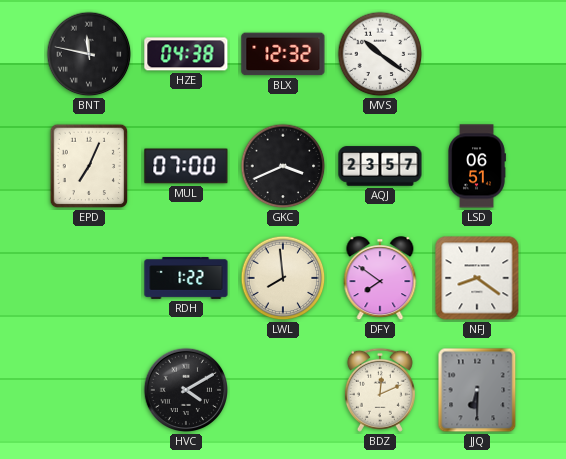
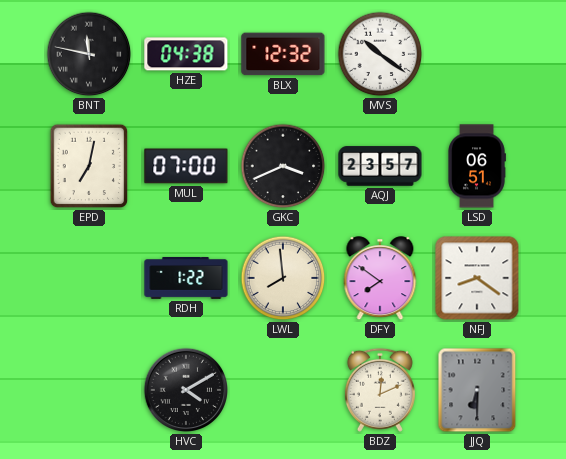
EPD: 7:04 -> 7:02
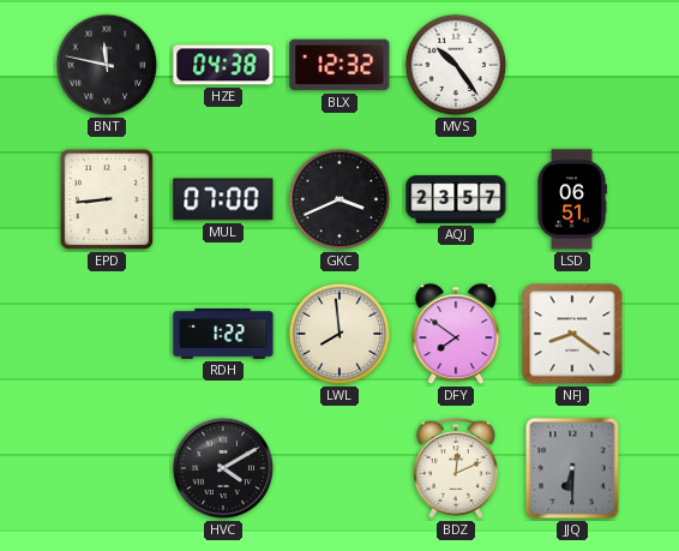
MVS: 10:21 -> 10:24
EPD: 7:02 -> 8:44
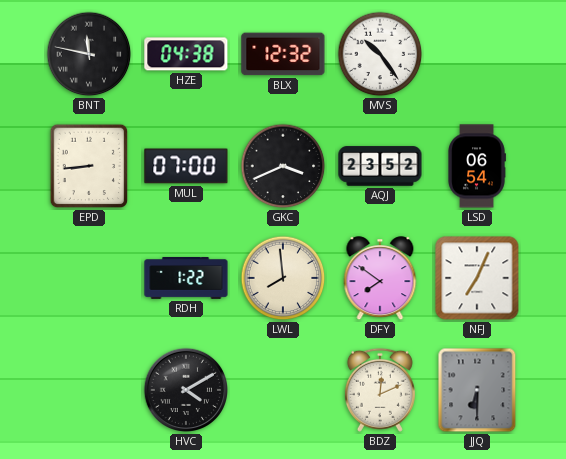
AQJ: 23:57 -> 23:52
LSD: 06:51 -> 06:54
NFJ: 8:21 -> 7:04
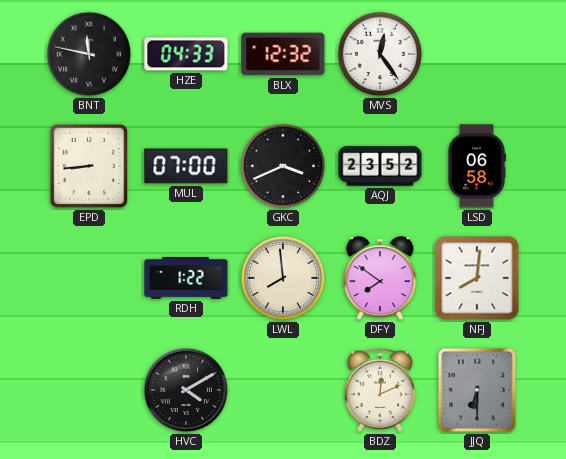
HZE: 04:38 -> 04:33
MVS: 10:24 -> 12:24
LSD: 06:54 -> 06:58
NFJ: 7:04 -> 8:01
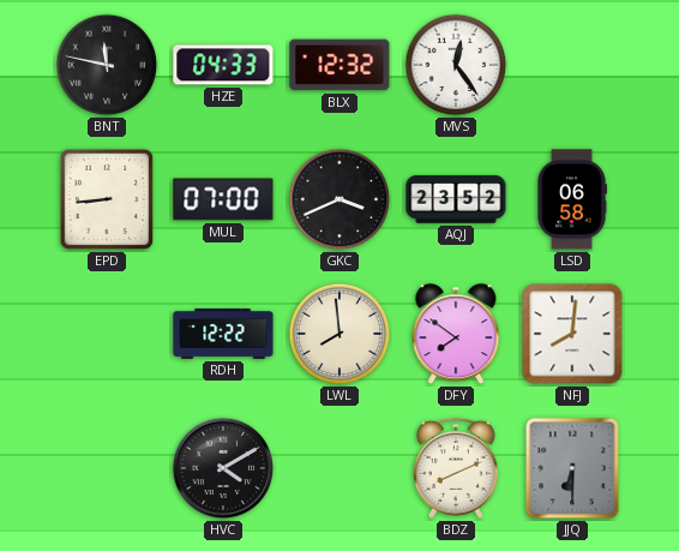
RDH: 1:22 -> 12:22
BDZ: 12:11 -> 8:11
